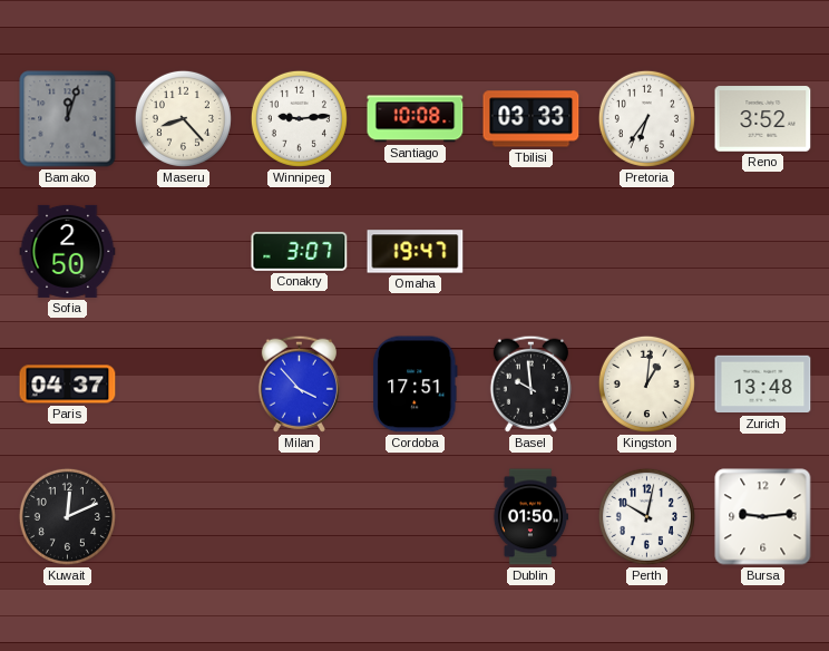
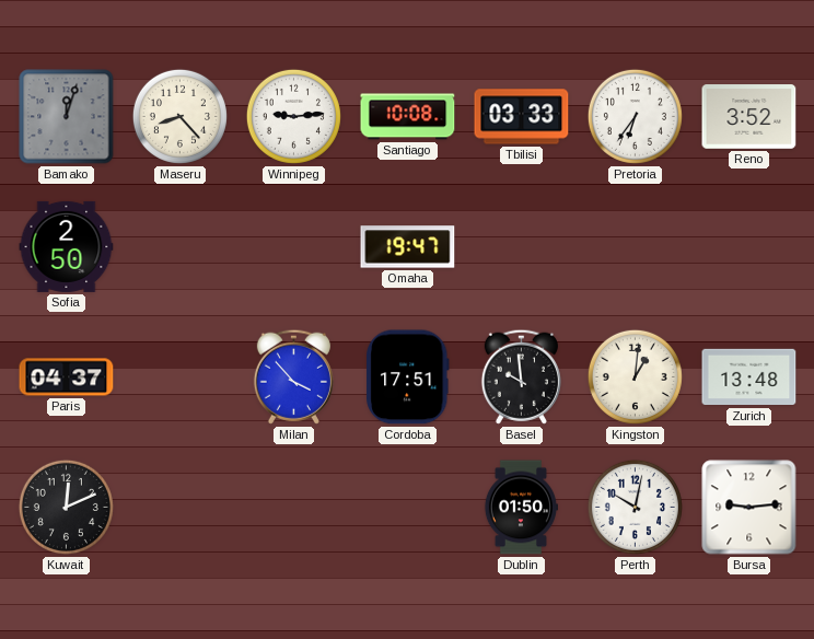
Conakry: 3:07 -> none
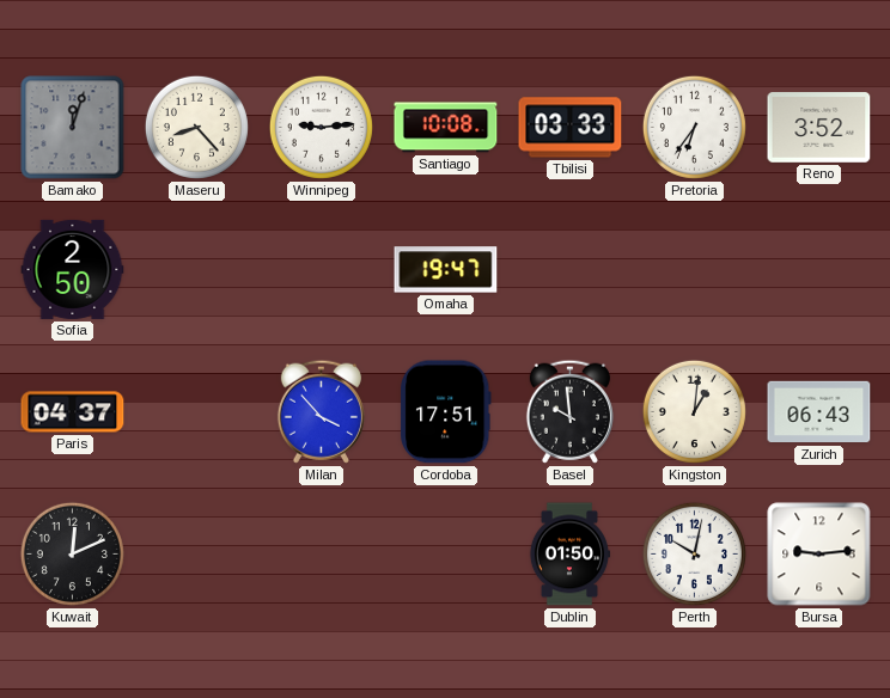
Zurich: 13:48 -> 06:43
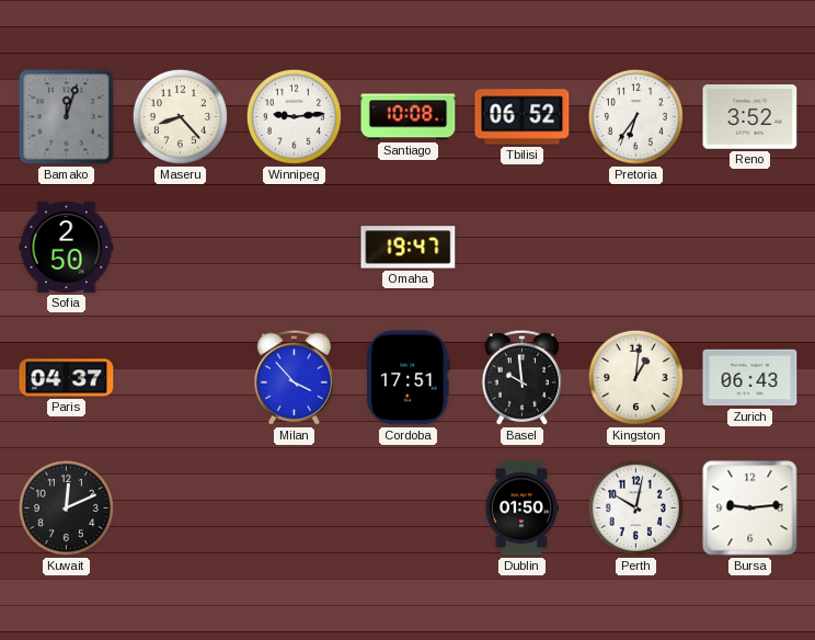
Tbilisi: 03:33 -> 06:52
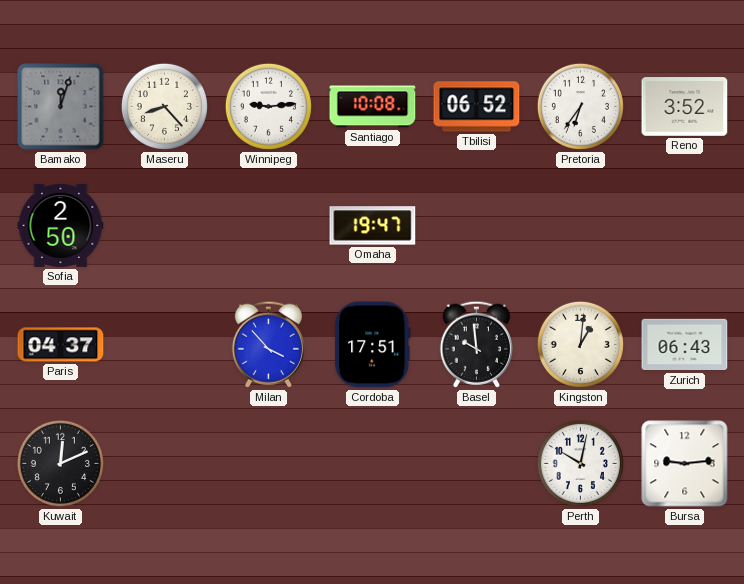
Dublin: 01:50 -> none
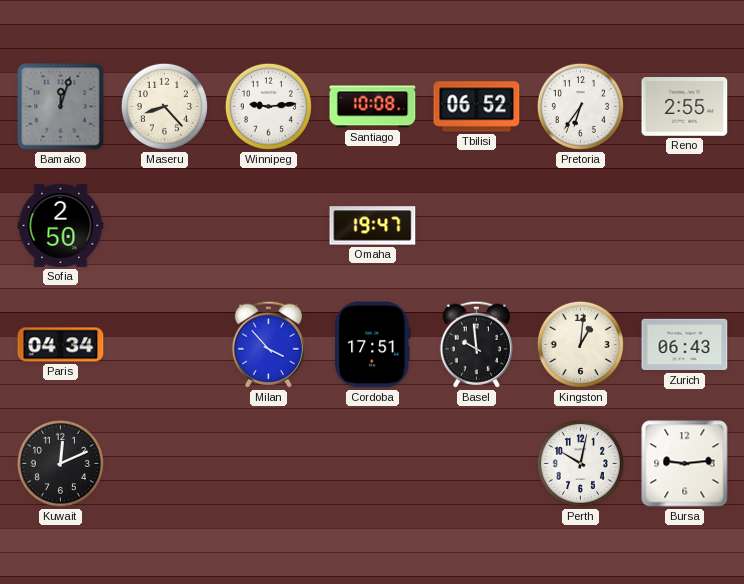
Reno: 3:52 -> 2:55
Paris: 04:37 -> 04:34
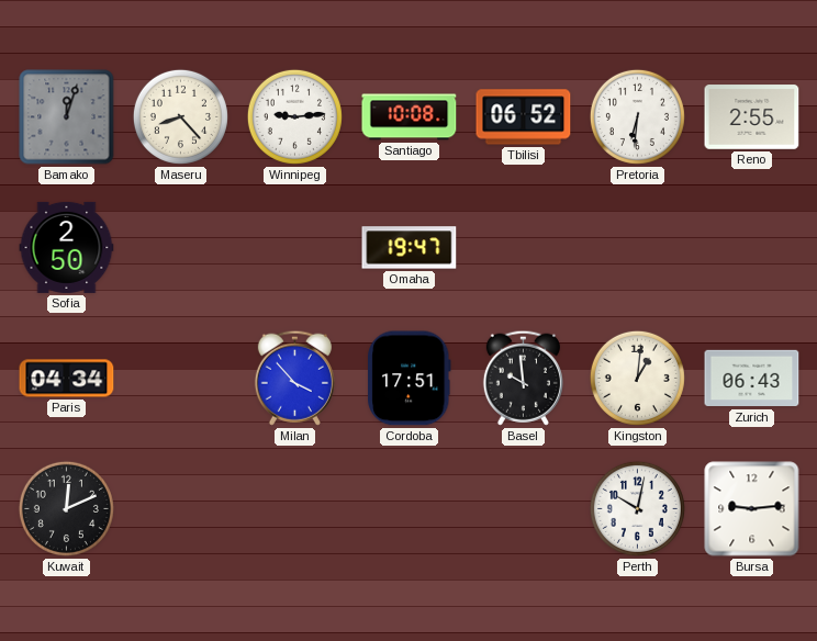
Pretoria: 6:36 -> 6:31
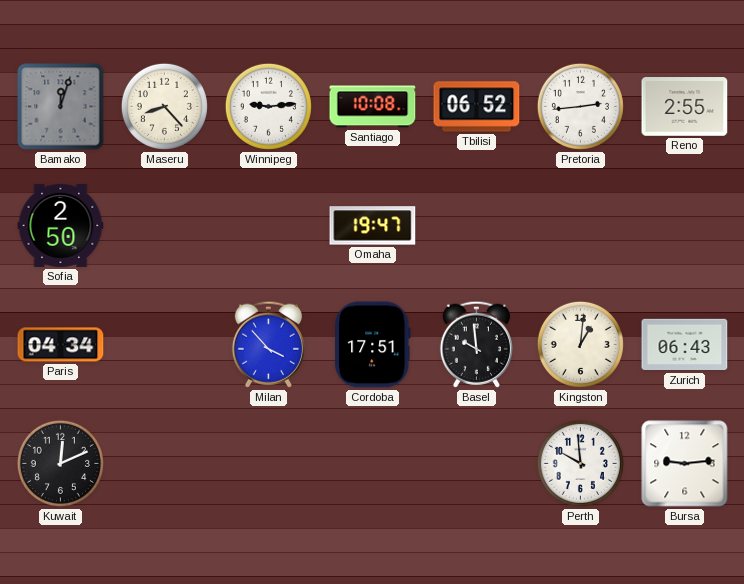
Pretoria: 6:31 -> 2:44
Perth: 10:02 -> 9:59
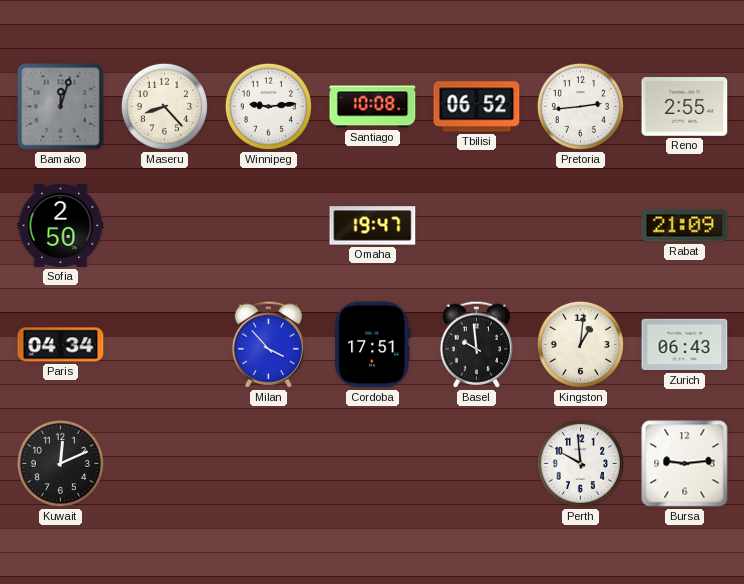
Rabat: none -> 21:09
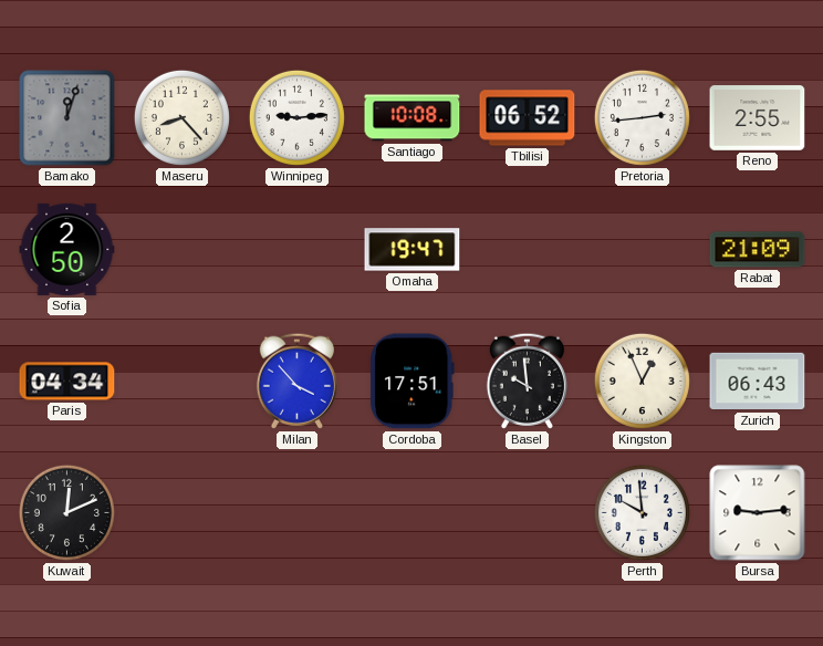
Kingston: 1:01 -> 12:56
